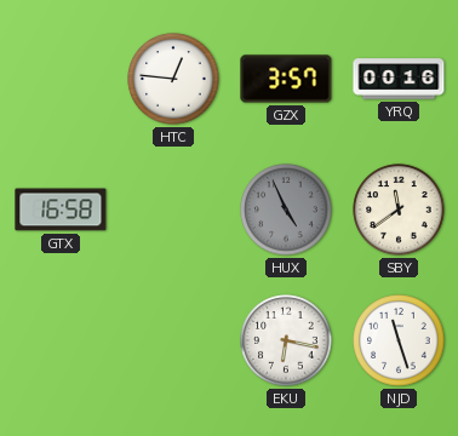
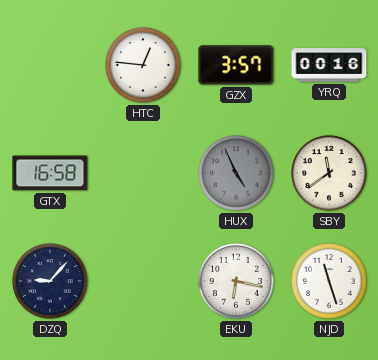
DZQ: none -> 9:07
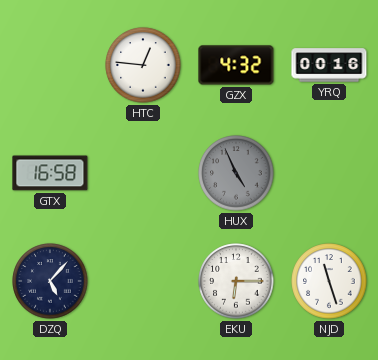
GZX: 3:57 -> 4:32
SBY: 11:39 -> none
DZQ: 9:07 -> 5:07
EKU: 6:17 -> 6:15
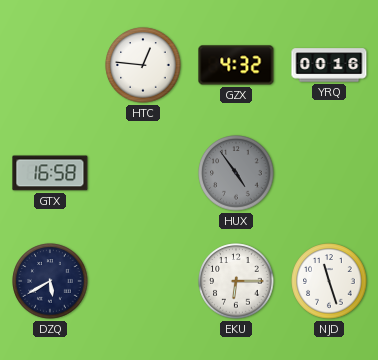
HUX: 4:56 -> 4:54
DZQ: 5:07 -> 5:40
